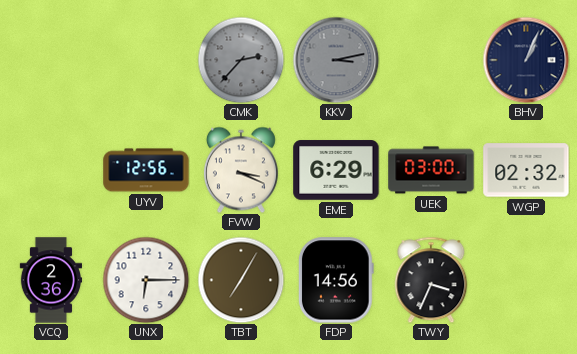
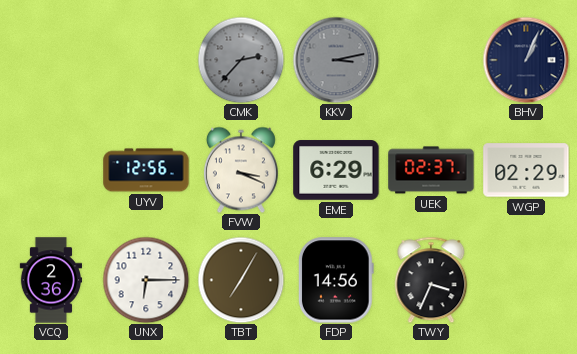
UEK: 03:00 -> 02:37
WGP: 02:32 -> 02:29
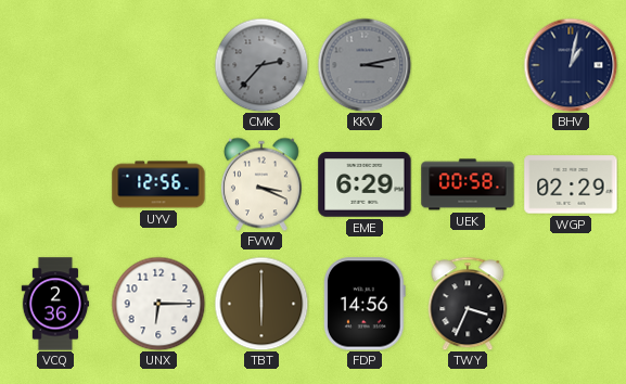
BHV: 1:04 -> 1:02
UEK: 02:37 -> 00:58
TBT: 7:05 -> 6:00
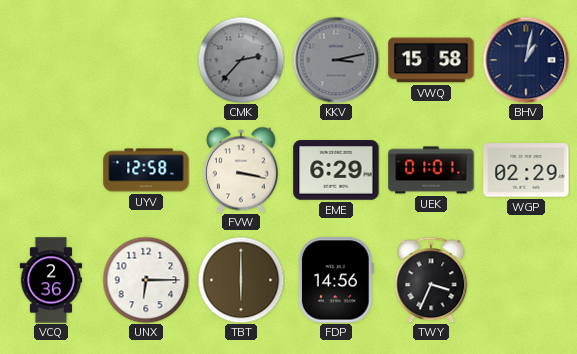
VWQ: none -> 15:58
UYV: 12:56 -> 12:58
FVW: 3:19 -> 3:17
UEK: 00:58 -> 01:01
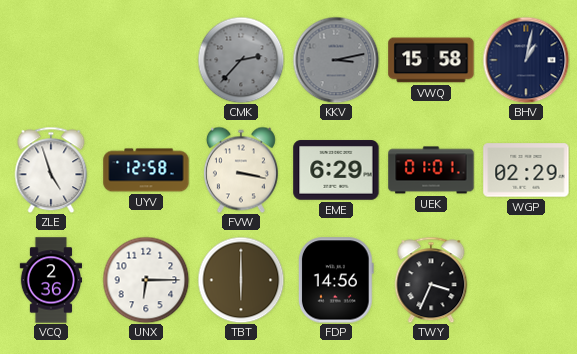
ZLE: none -> 4:57
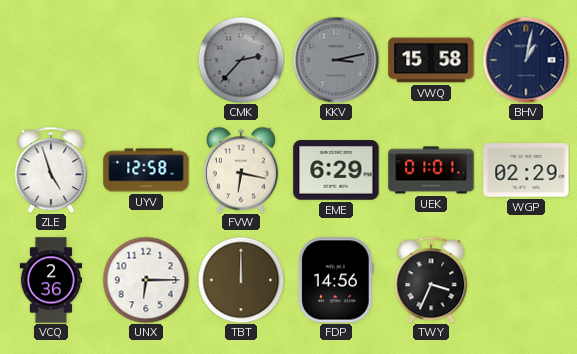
FVW: 3:17 -> 6:17
TBT: 6:00 -> 12:00
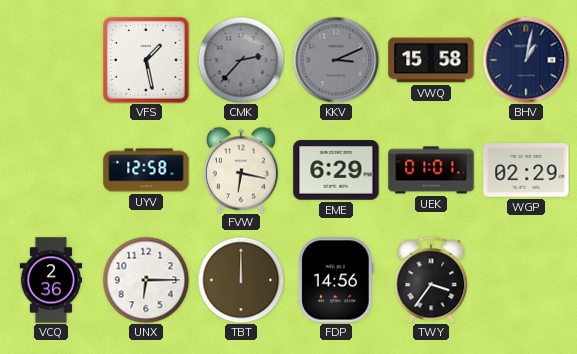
VFS: none -> 1:28
KKV: 3:13 -> 3:11
ZLE: 4:57 -> none
TWY: 3:34 -> 3:36
